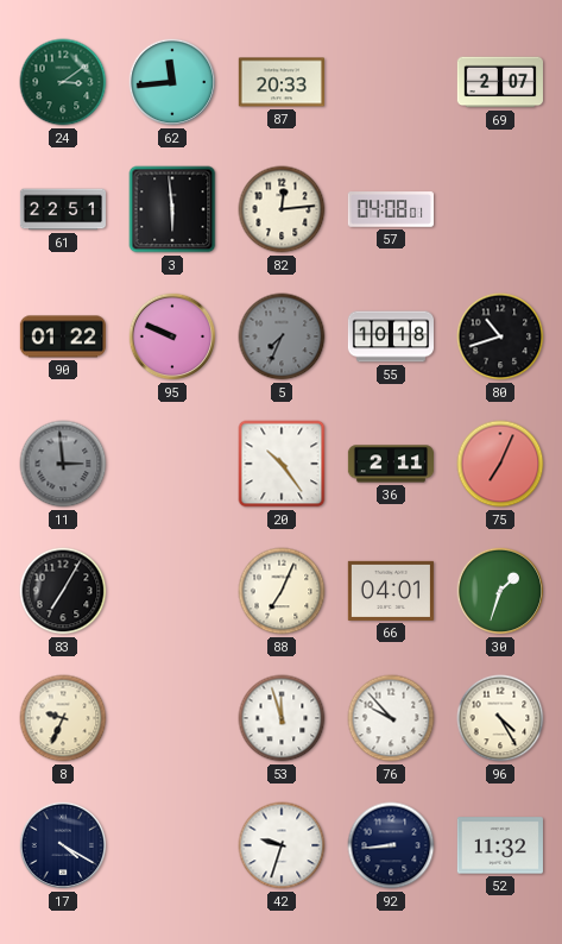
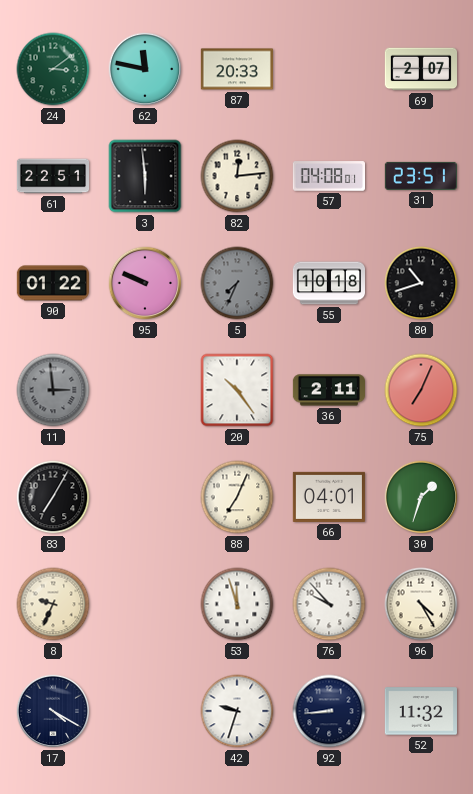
62: 11:44 -> 11:47
31: none -> 23:51
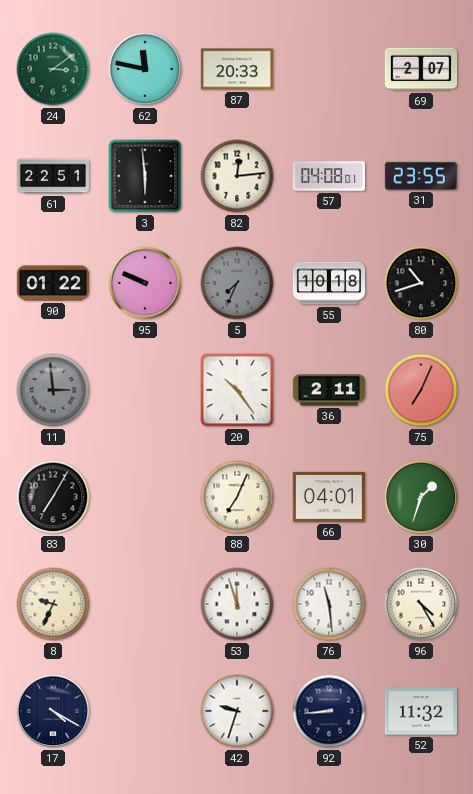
31: 23:51 -> 23:55
76: 9:53 -> 11:29
